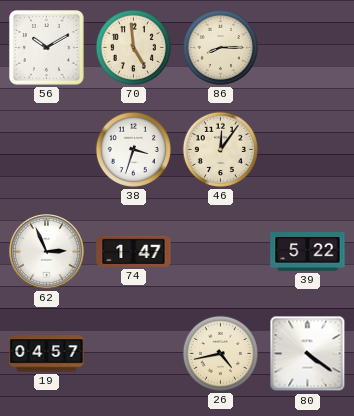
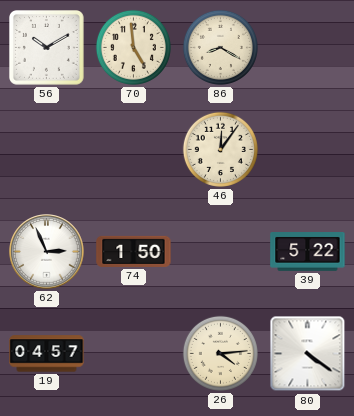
86: 8:15 -> 8:20
38: 3:33 -> none
74: 1:47 -> 1:50
26: 4:43 -> 4:14
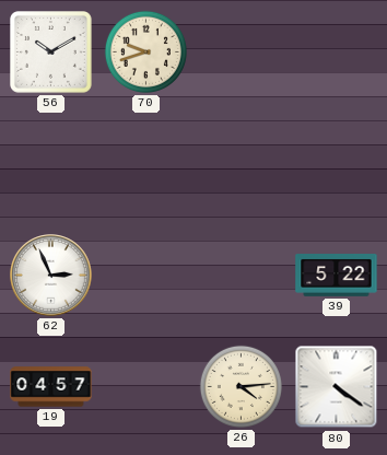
70: 4:59 -> 9:42
86: 8:20 -> none
46: 12:06 -> none
74: 1:50 -> none
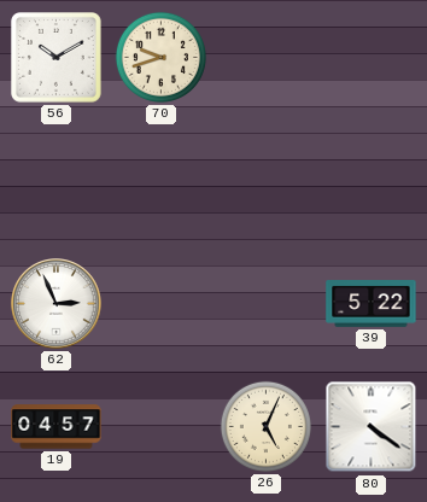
26: 4:14 -> 5:04
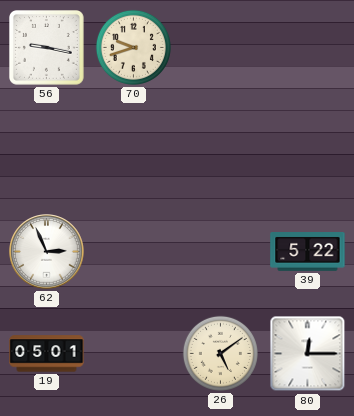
56: 10:10 -> 9:17
19: 04:57 -> 05:01
26: 5:04 -> 5:09
80: 4:21 -> 12:15
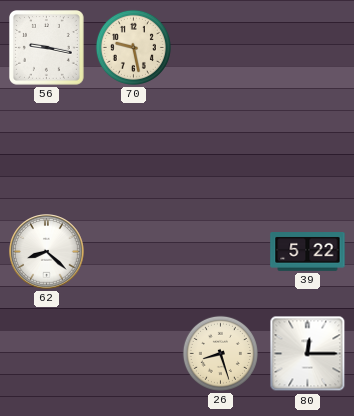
70: 9:42 -> 9:28
62: 2:56 -> 8:22
19: 05:01 -> none
26: 5:09 -> 8:27
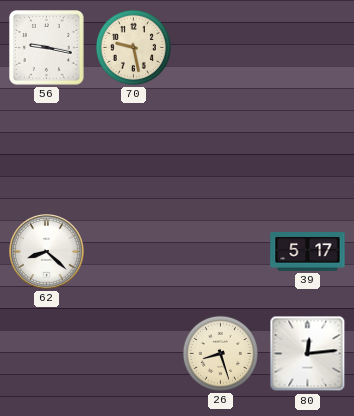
39: 5:22 -> 5:17
80: 12:15 -> 12:14
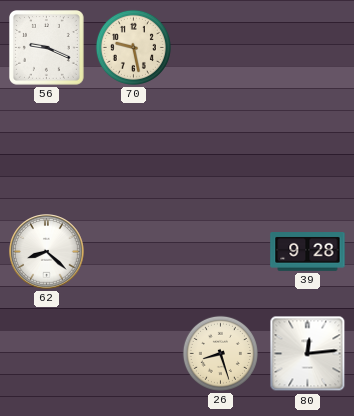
56: 9:17 -> 9:19
39: 5:17 -> 9:28
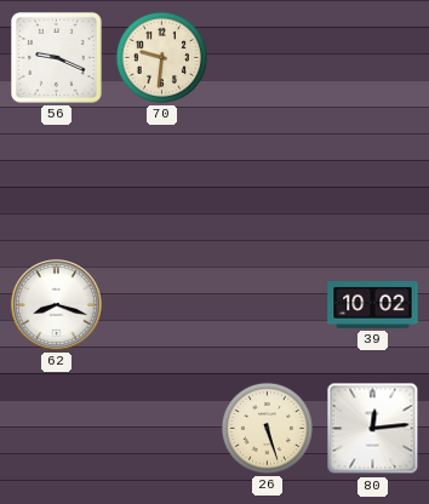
70: 9:28 -> 9:31
62: 8:22 -> 8:18
39: 9:28 -> 10:02
26: 8:27 -> 5:27
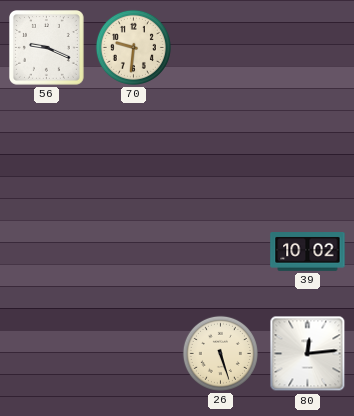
62: 8:18 -> none
